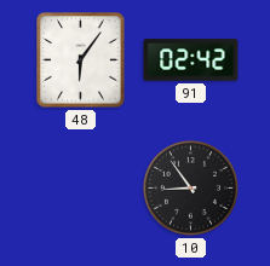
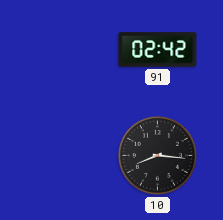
48: 6:06 -> none
10: 8:54 -> 8:16
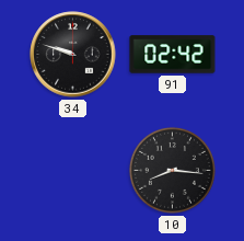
34: none -> 9:48
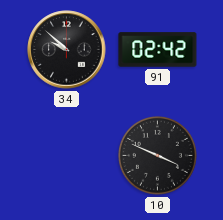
34: 9:48 -> 9:52
10: 8:16 -> 3:49
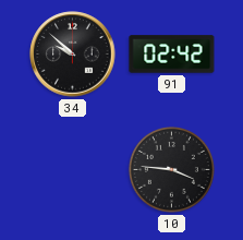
10: 3:49 -> 3:46
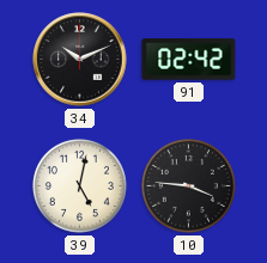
34: 9:52 -> 10:11
39: none -> 5:02
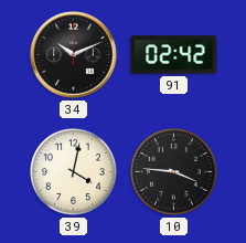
39: 5:02 -> 4:02
